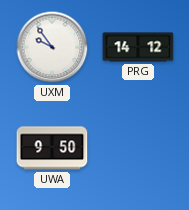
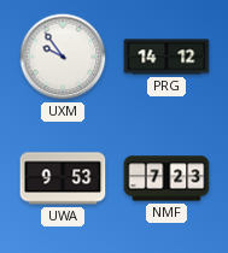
UWA: 9:50 -> 9:53
NMF: none -> 7:23
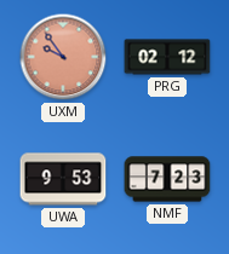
UXM dial: white -> salmon
PRG: 14:12 -> 02:12
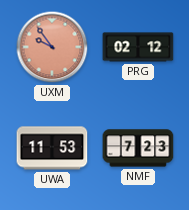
UWA: 9:53 -> 11:53
